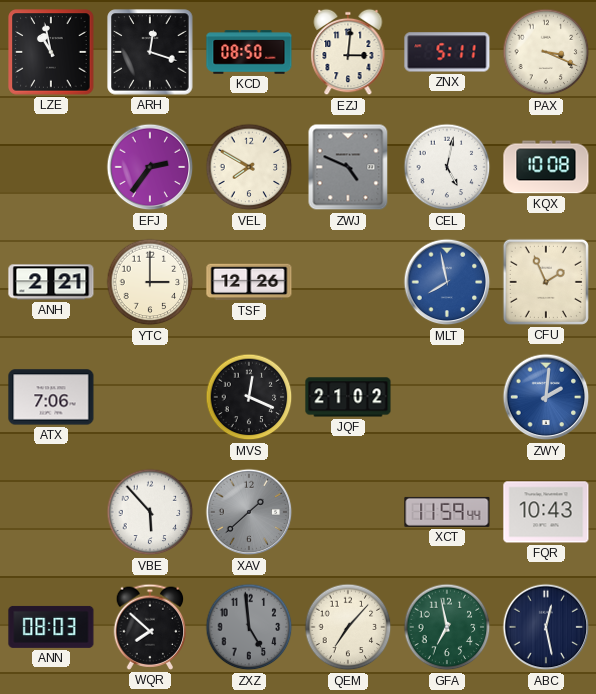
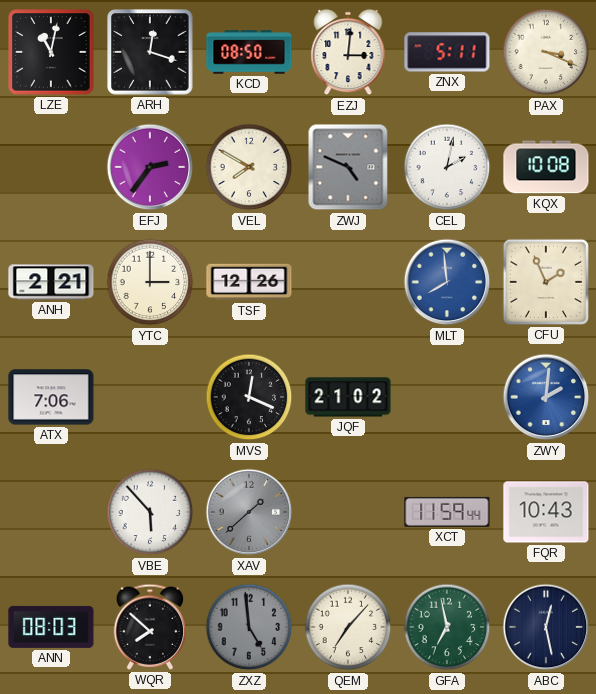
LZE: 10:58 -> 11:02
CEL: 5:02 -> 2:02
MLT: 7:58 -> 7:59
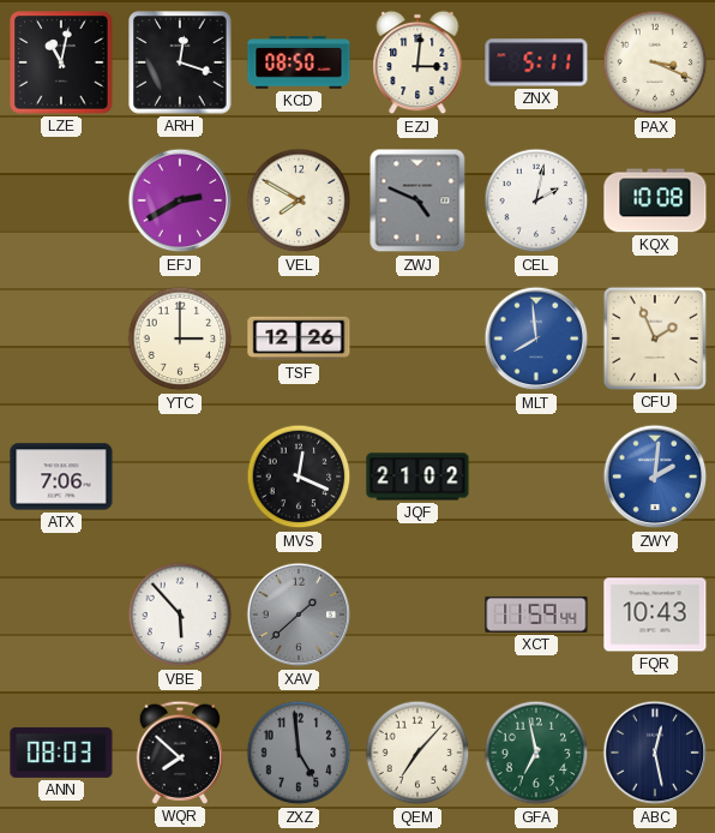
EFJ: 2:36 -> 2:40
ANH: 2:21 -> none
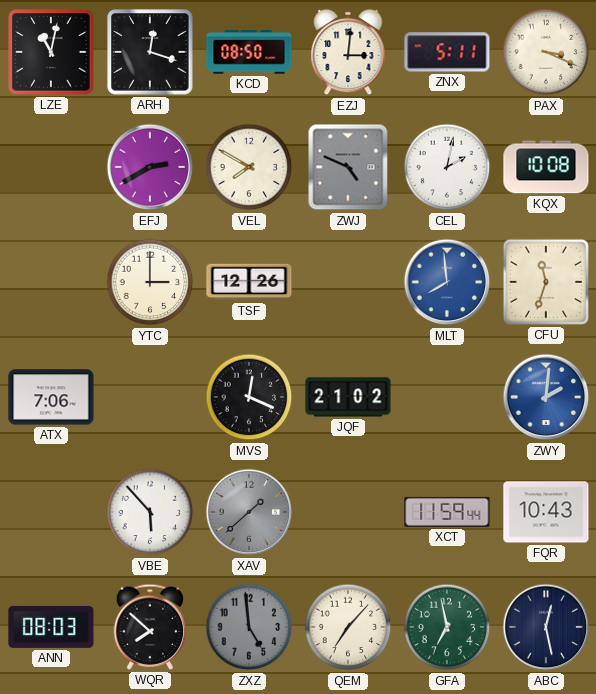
CFU: 1:56 -> 11:33
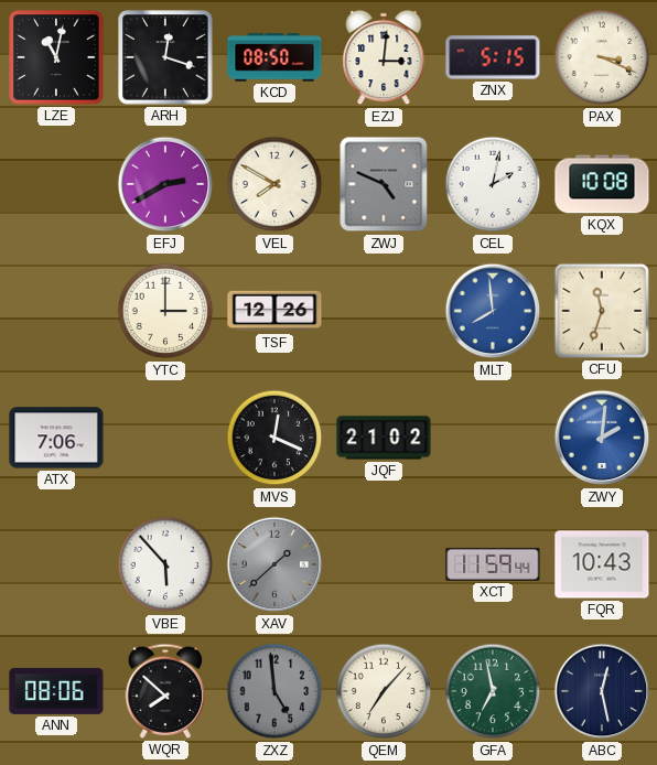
ZNX: 5:11 -> 5:15
ANN: 08:03 -> 08:06
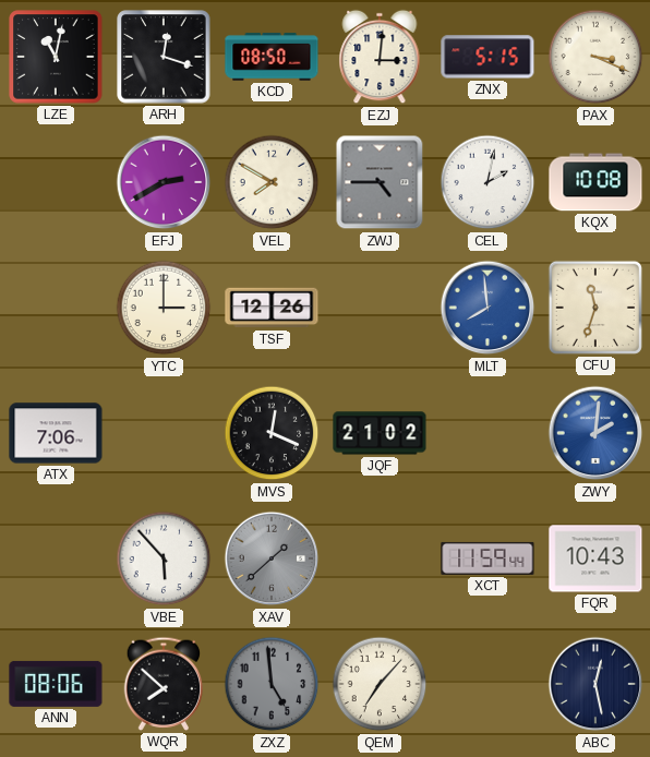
ZWJ: 4:49 -> 4:45
GFA: 6:58 -> none
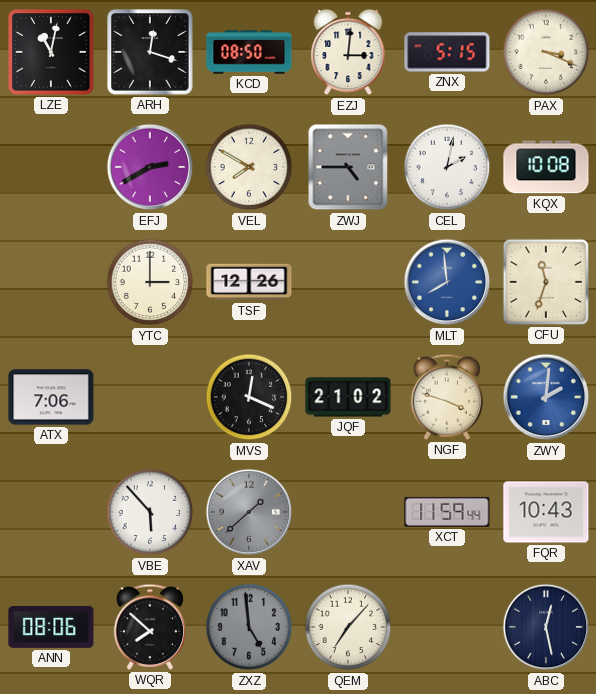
NGF: none -> 3:48
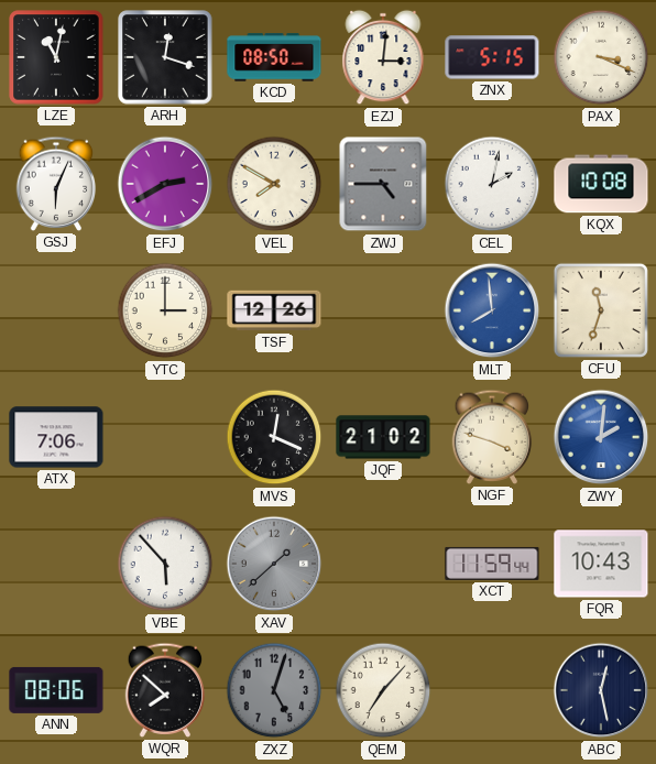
GSJ: none -> 6:04
ZXZ: 4:59 -> 5:03
